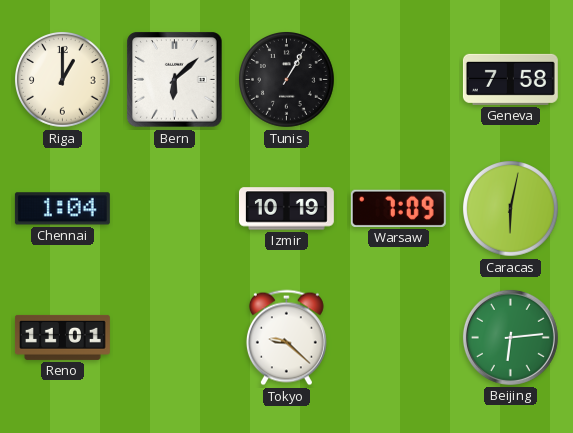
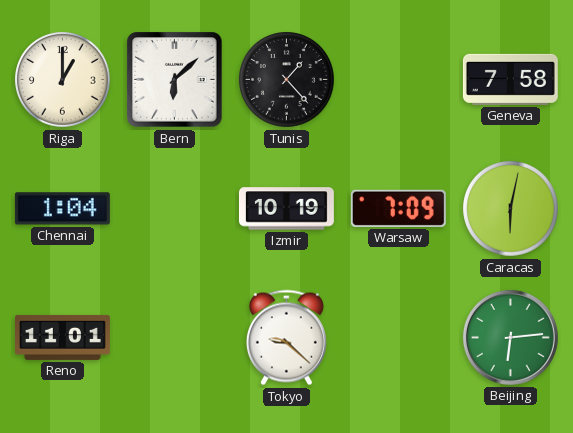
Tunis: 1:05 -> 1:23
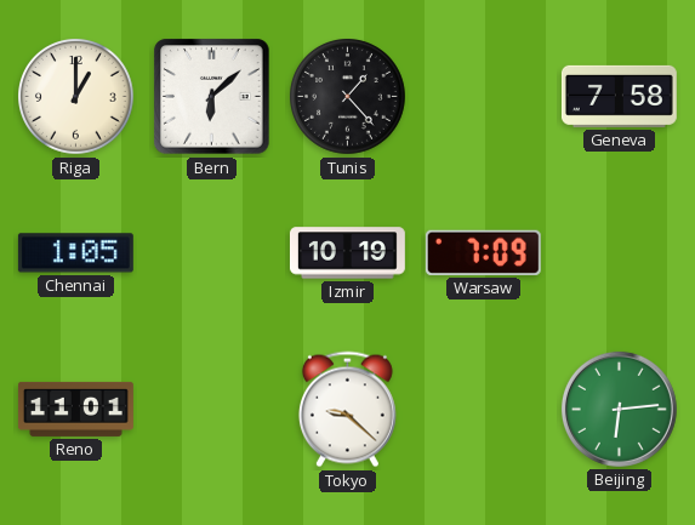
Chennai: 1:04 -> 1:05
Caracas: 6:02 -> none
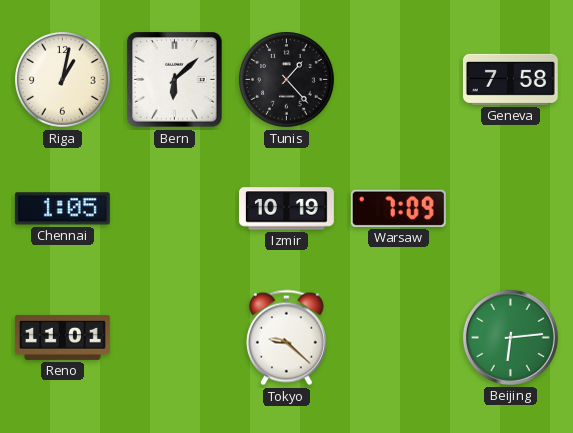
Riga: 1:00 -> 1:02
